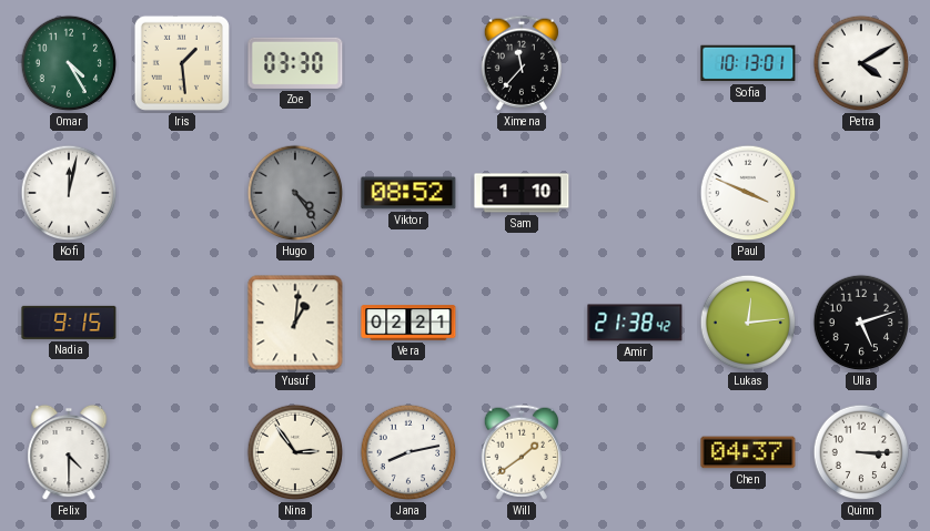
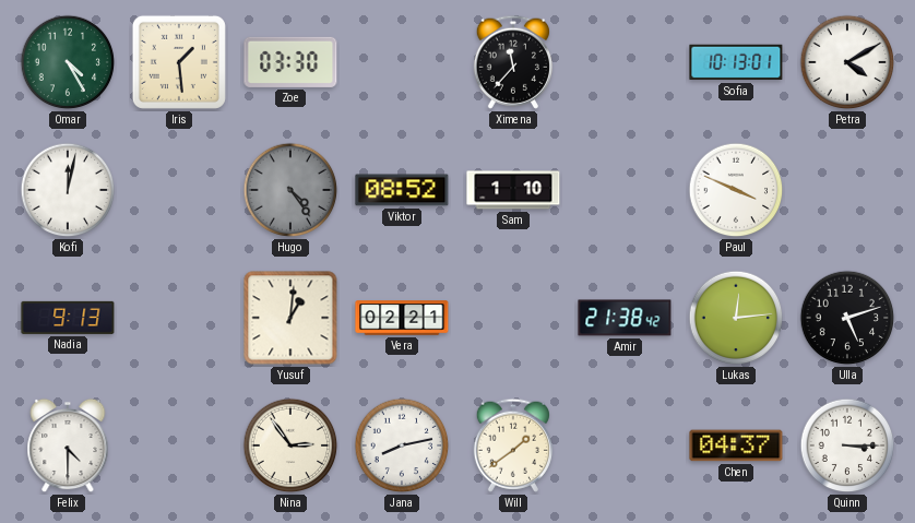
Nadia: 9:15 -> 9:13
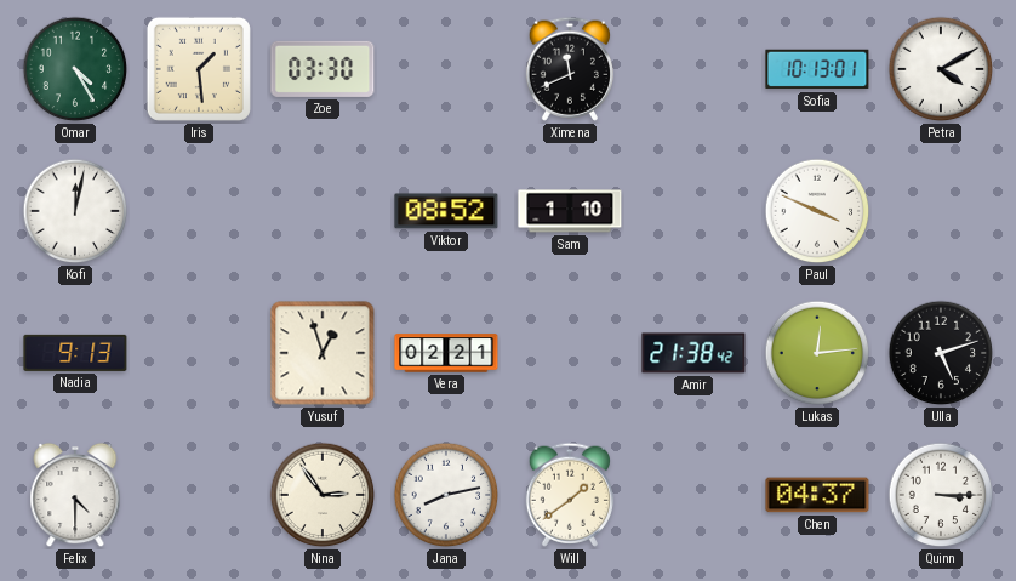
Ximena: 11:37 -> 11:41
Hugo: 4:24 -> none
Yusuf: 1:01 -> 12:57
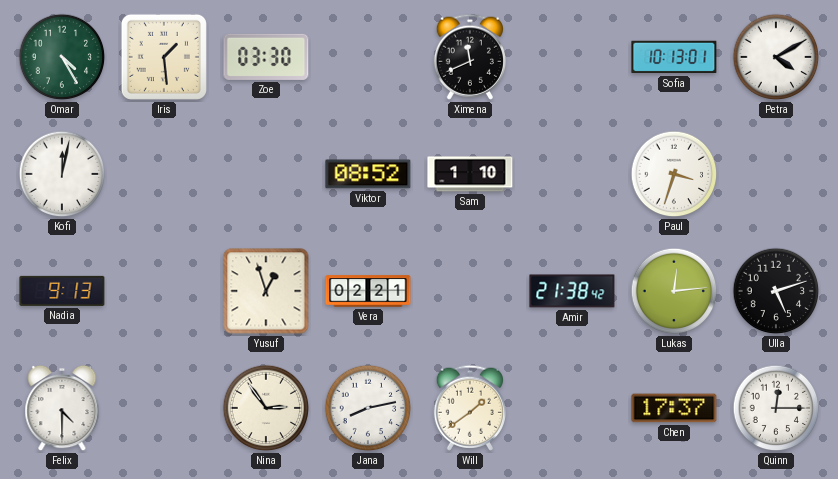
Paul: 3:49 -> 3:33
Chen: 04:37 -> 17:37
Quinn: 3:15 -> 12:15
